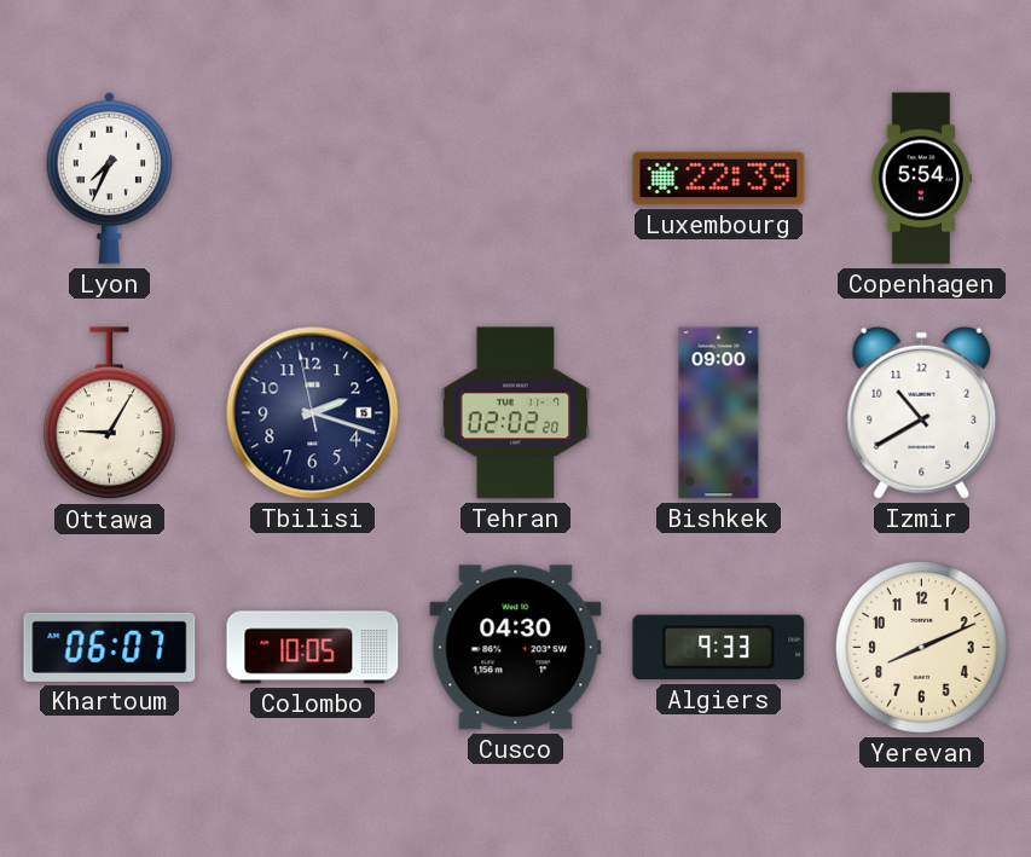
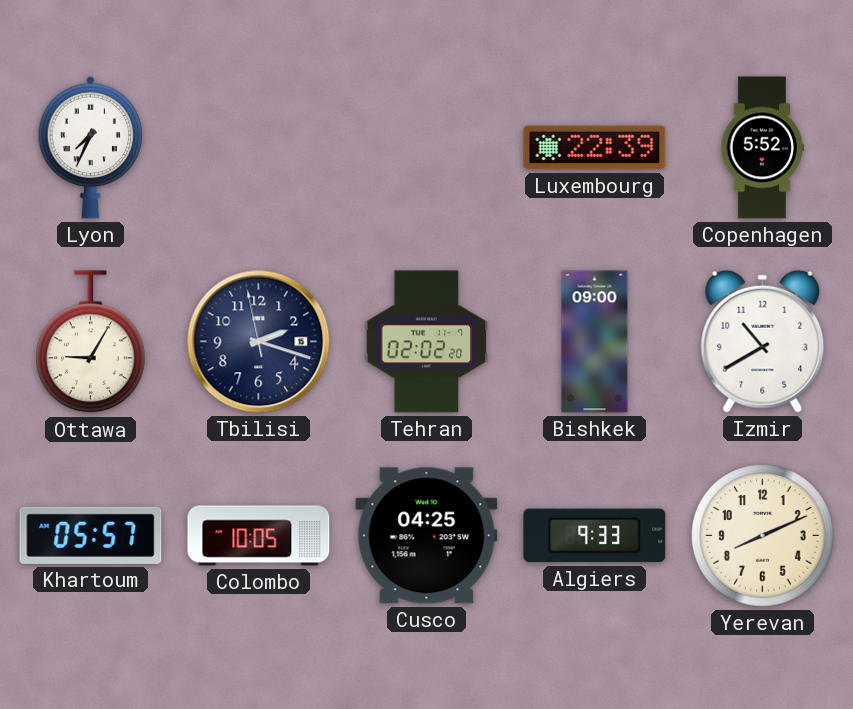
Copenhagen: 5:54 -> 5:52
Khartoum: 06:07 -> 05:57
Cusco: 04:30 -> 04:25
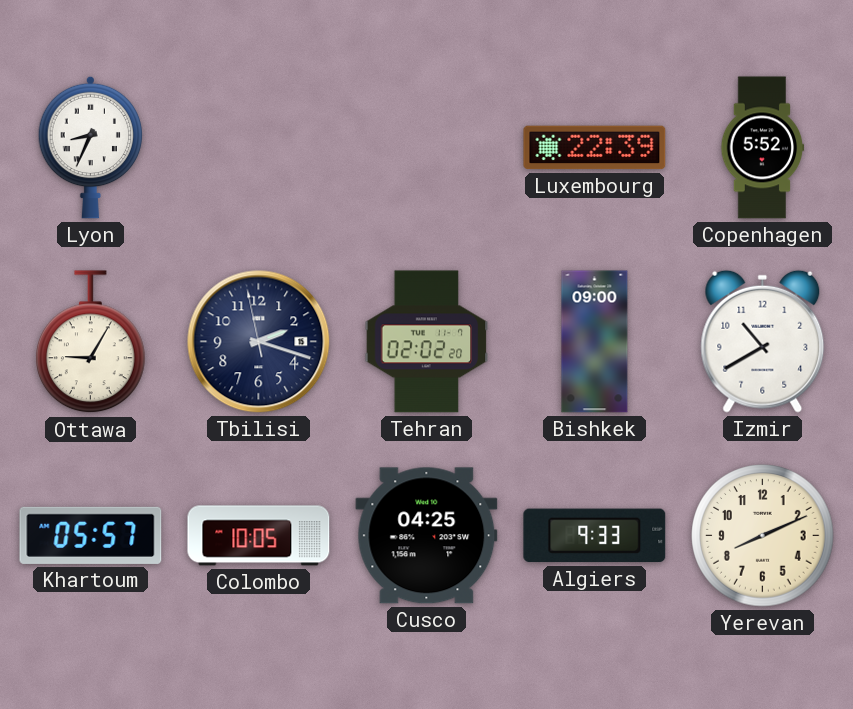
Lyon: 7:34 -> 8:34
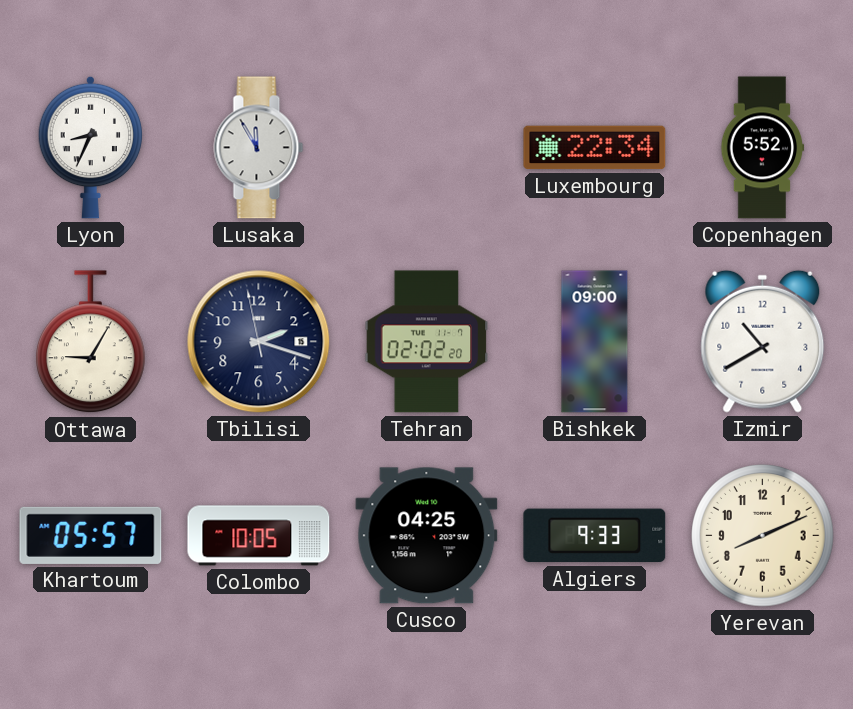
Lusaka: none -> 11:55
Luxembourg: 22:39 -> 22:34
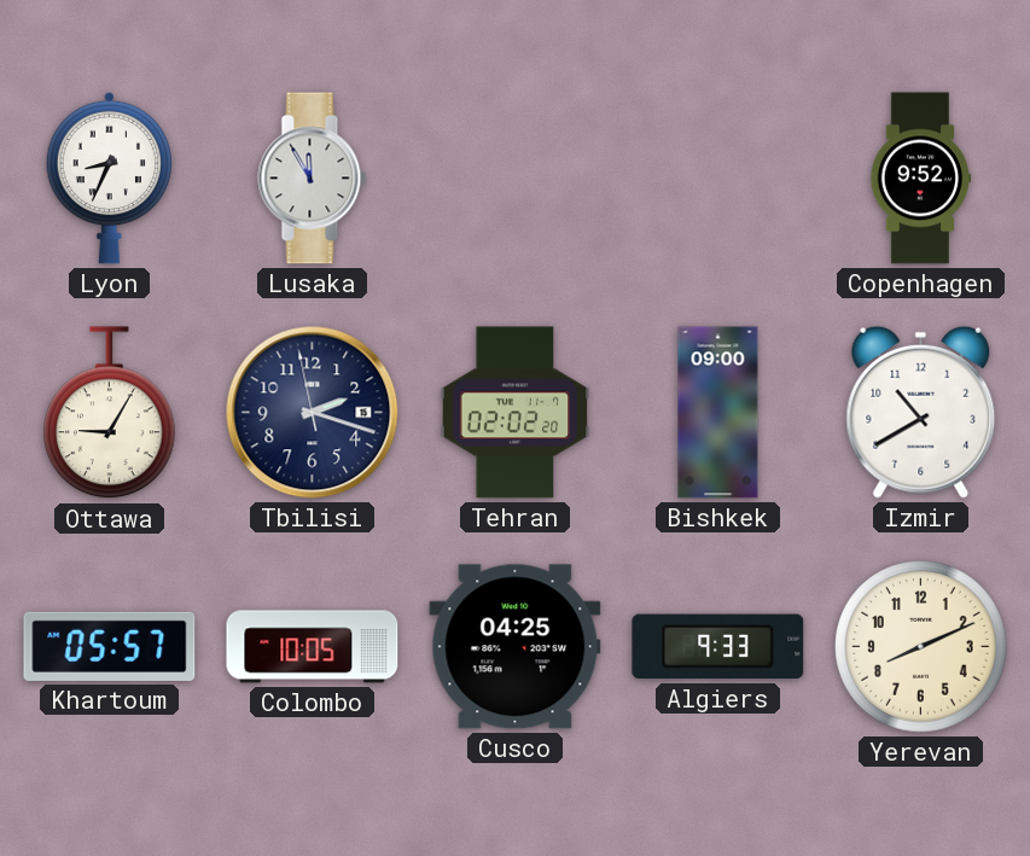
Luxembourg: 22:34 -> none
Copenhagen: 5:52 -> 9:52
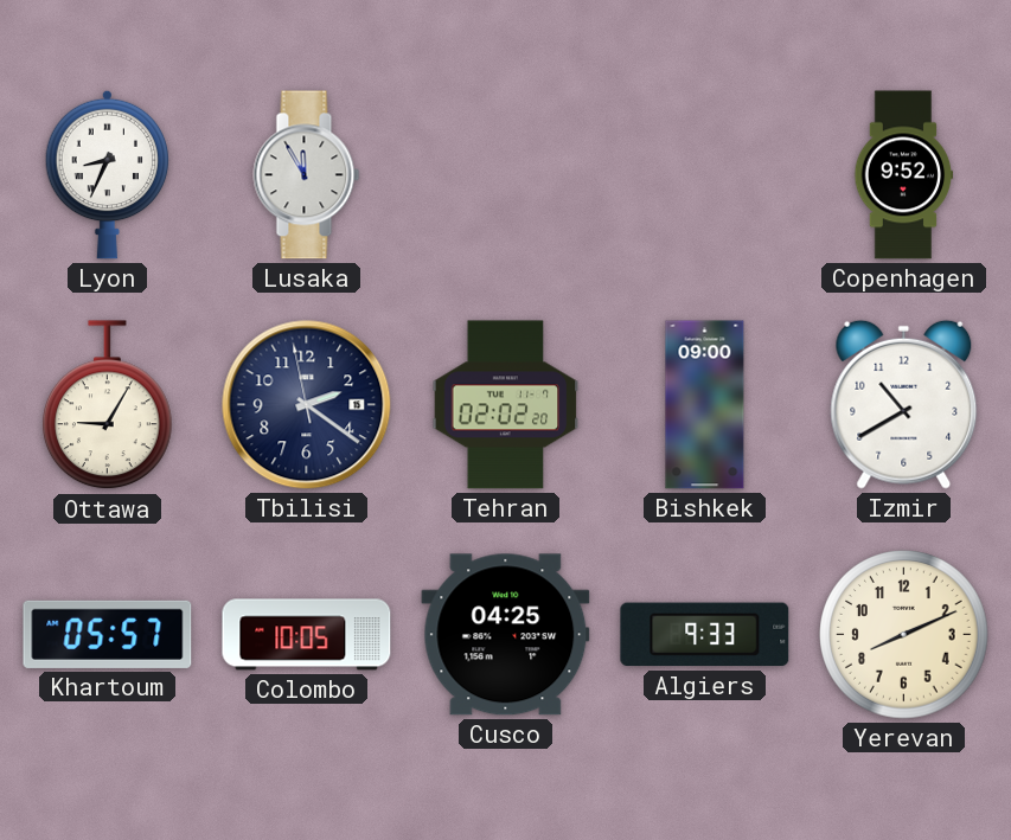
Tbilisi: 2:17 -> 2:20
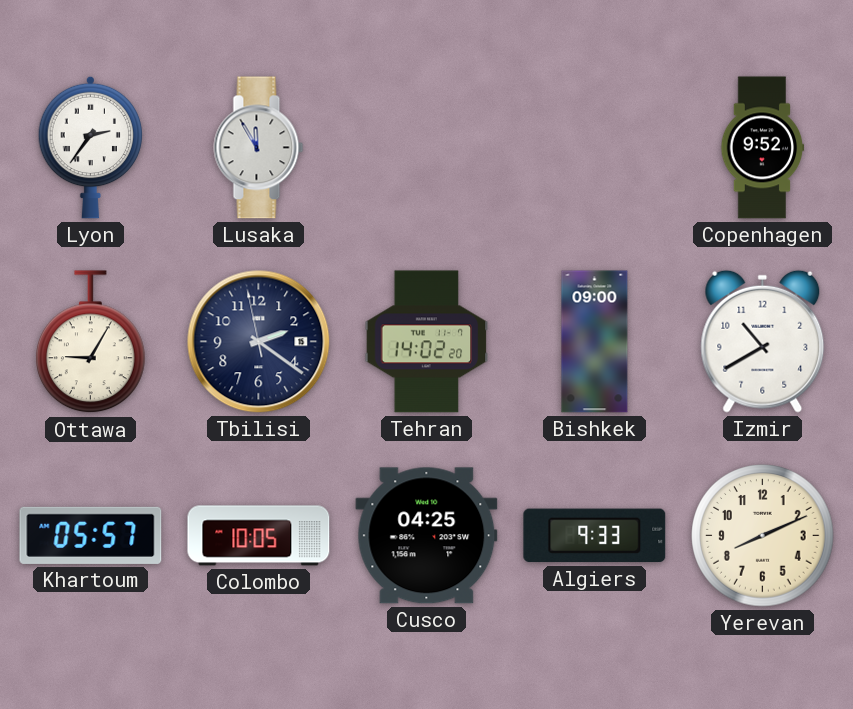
Lyon: 8:34 -> 2:36
Tehran: 02:02 -> 14:02
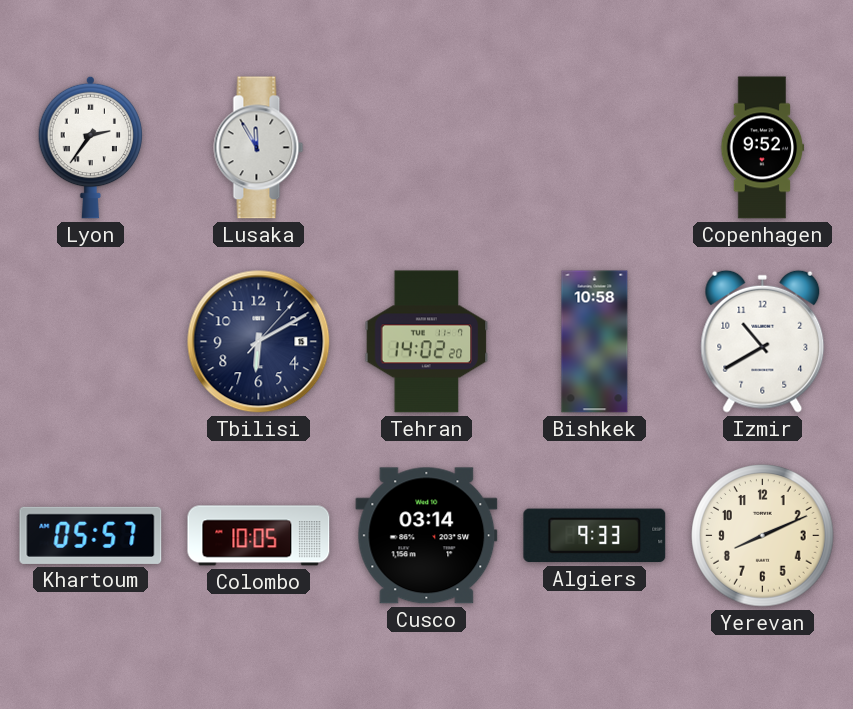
Ottawa: 9:05 -> none
Tbilisi: 2:20 -> 6:10
Bishkek: 09:00 -> 10:58
Cusco: 04:25 -> 03:14
